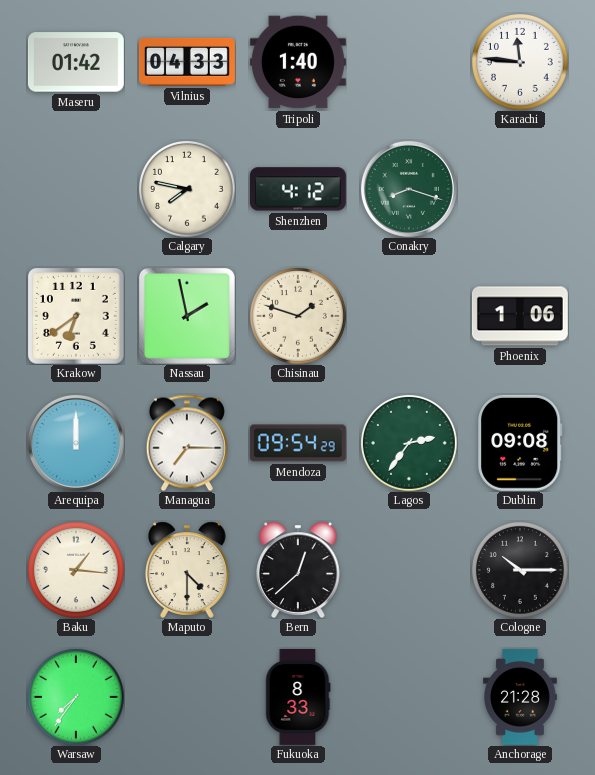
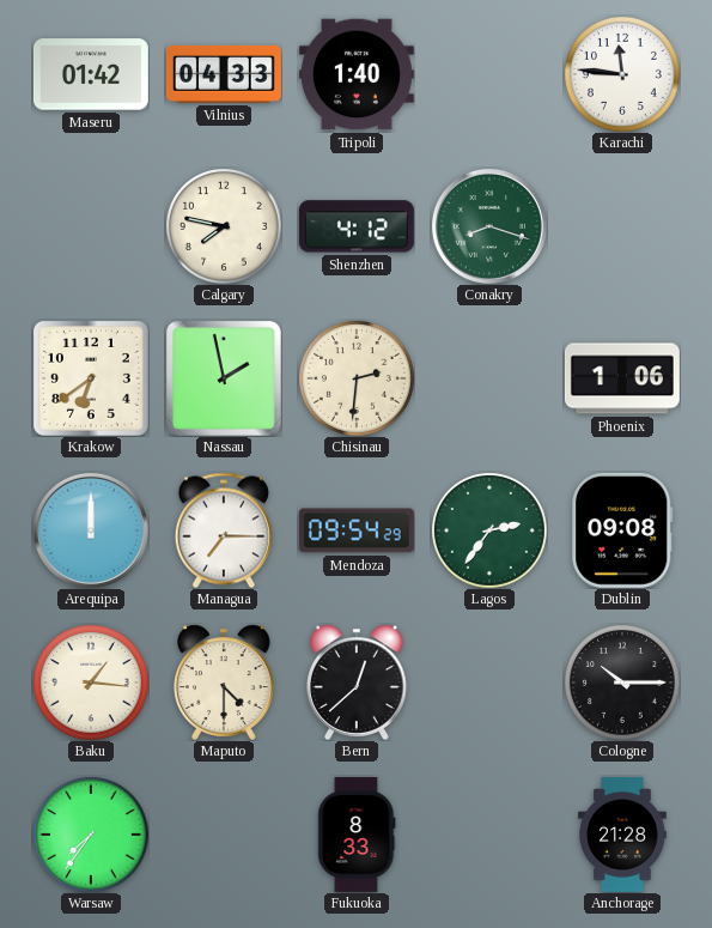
Chisinau: 1:48 -> 2:31
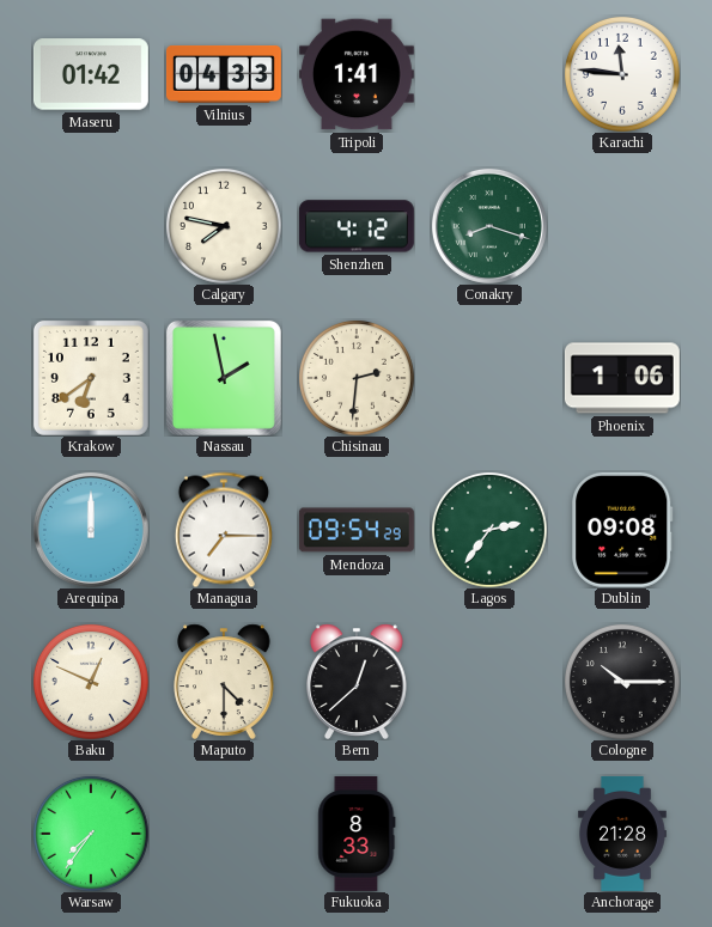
Tripoli: 1:40 -> 1:41
Baku: 1:16 -> 12:49
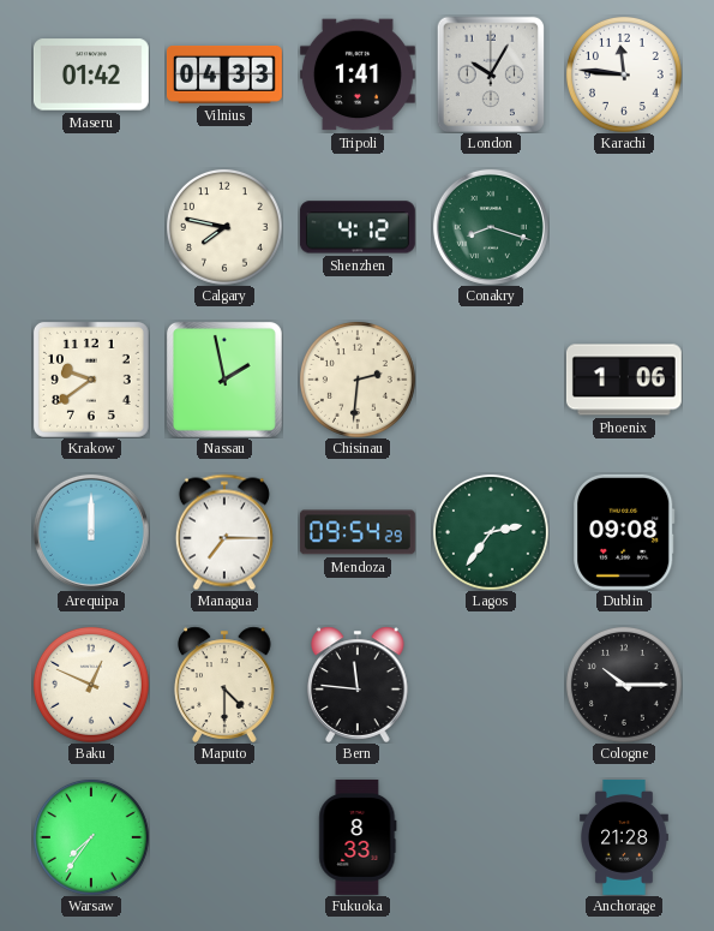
London: none -> 10:05
Krakow: 6:39 -> 9:39
Bern: 12:38 -> 11:46
